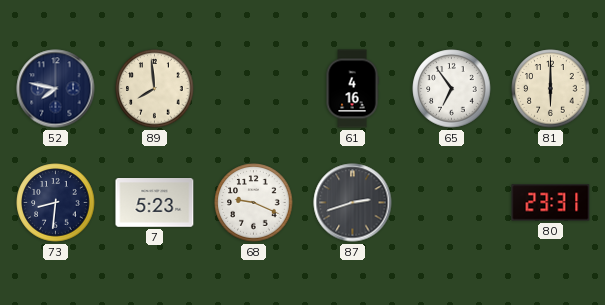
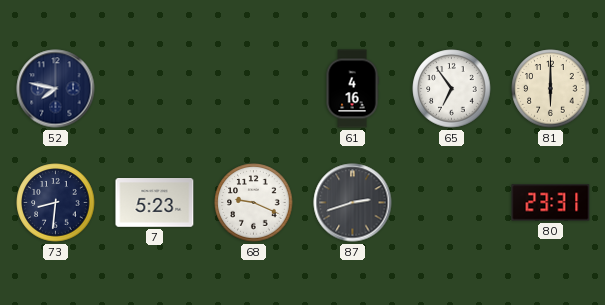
89: 7:59 -> none
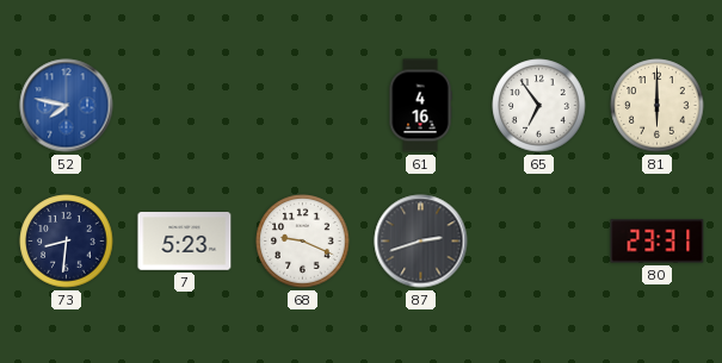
52 dial: navy -> blue
